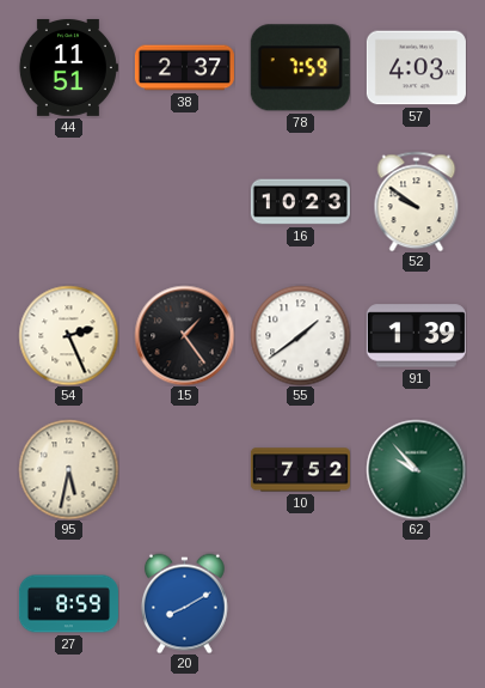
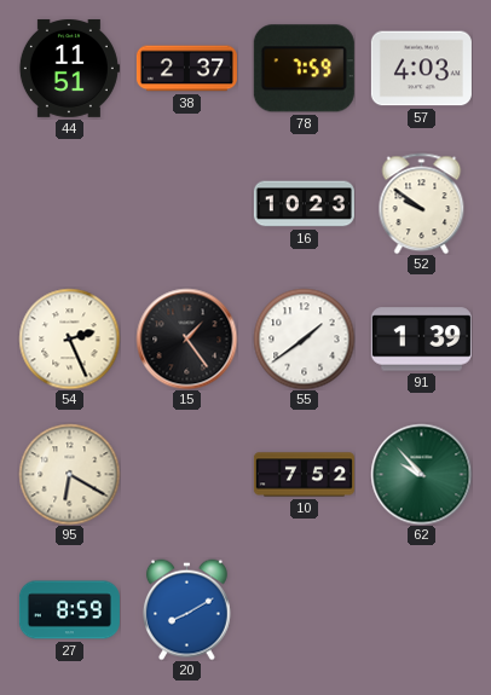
95: 5:32 -> 6:20
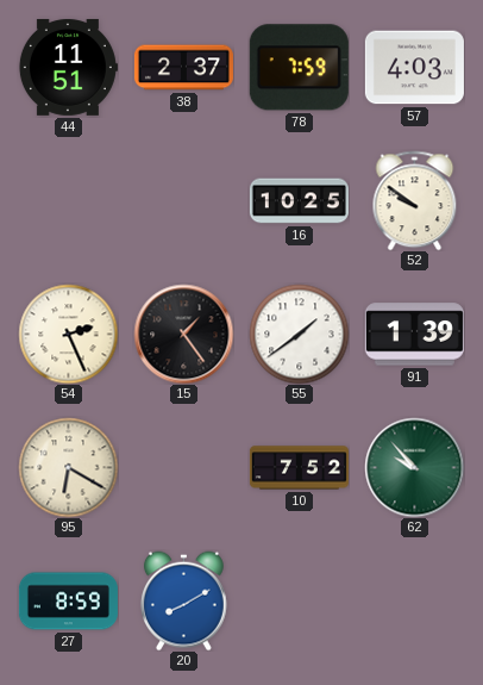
16: 10:23 -> 10:25
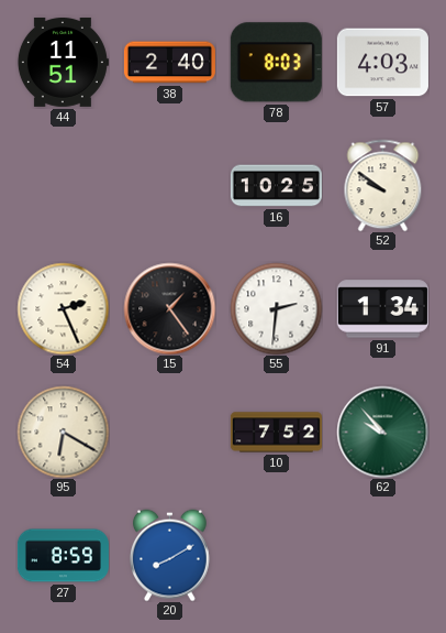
38: 2:37 -> 2:40
78: 7:59 -> 8:03
55: 1:39 -> 2:31
91: 1:39 -> 1:34
